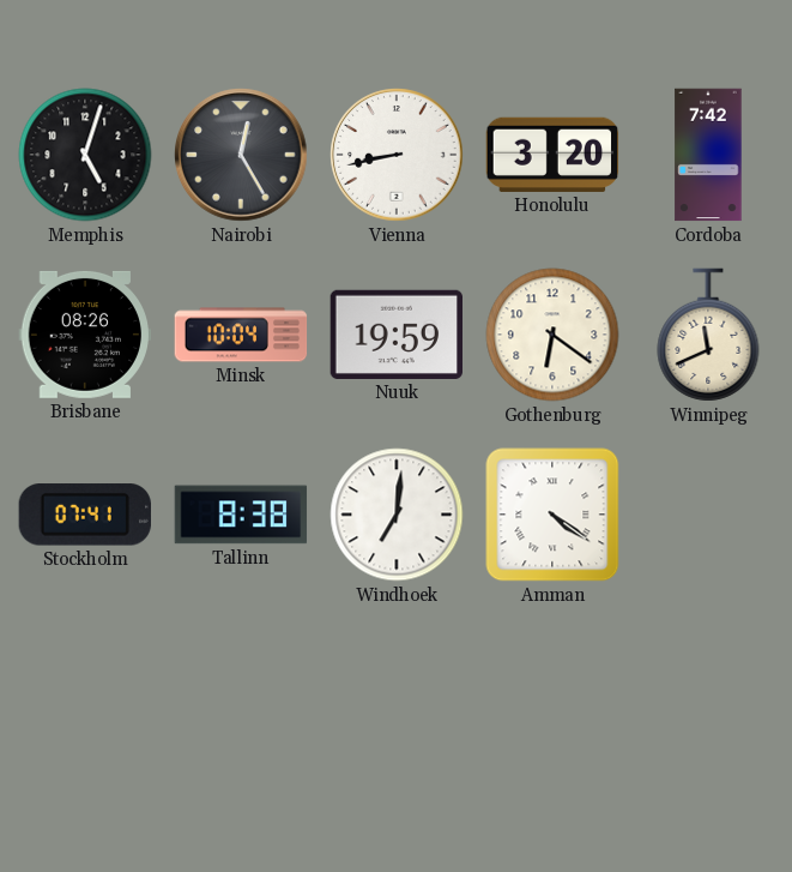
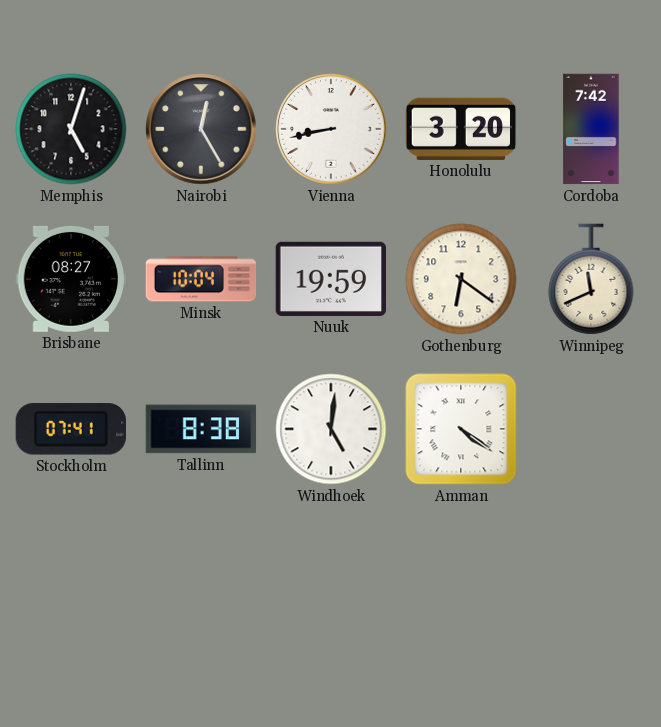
Brisbane: 08:26 -> 08:27
Windhoek: 7:01 -> 5:01
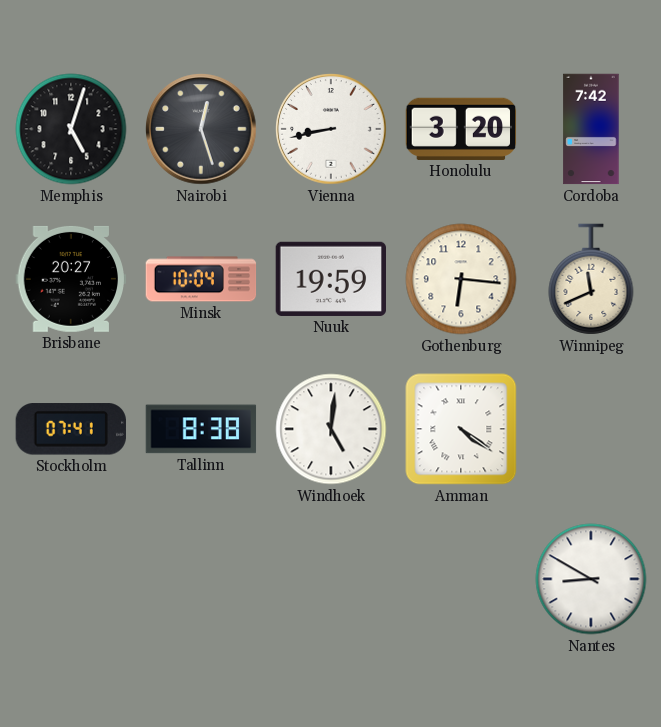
Nairobi: 12:25 -> 12:27
Brisbane: 08:27 -> 20:27
Gothenburg: 6:21 -> 6:16
Nantes: none -> 8:50
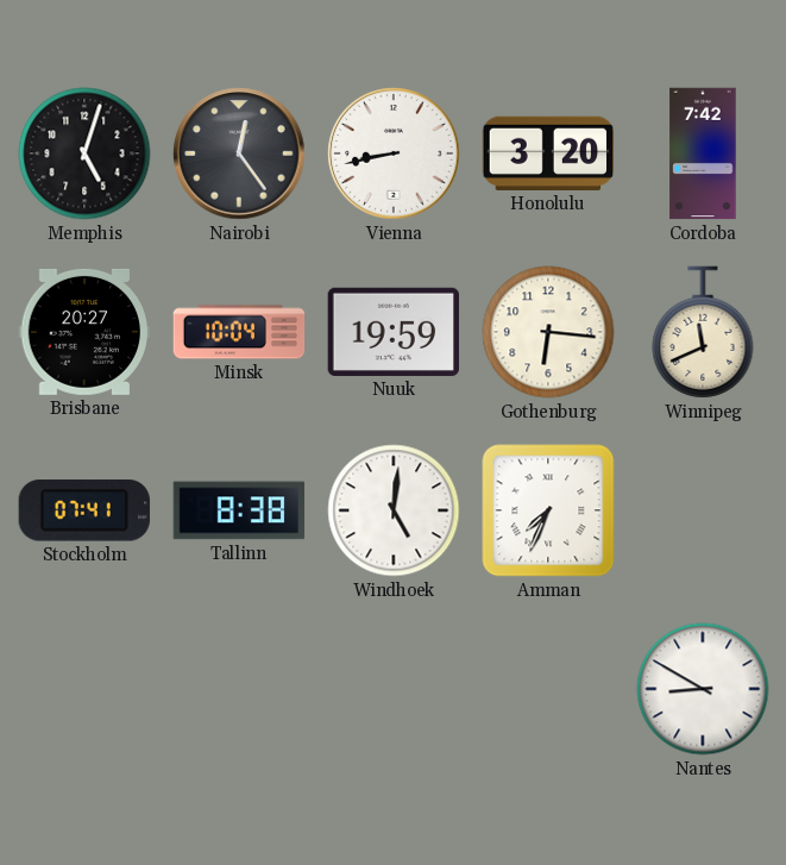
Nairobi: 12:27 -> 12:24
Amman: 4:21 -> 7:34
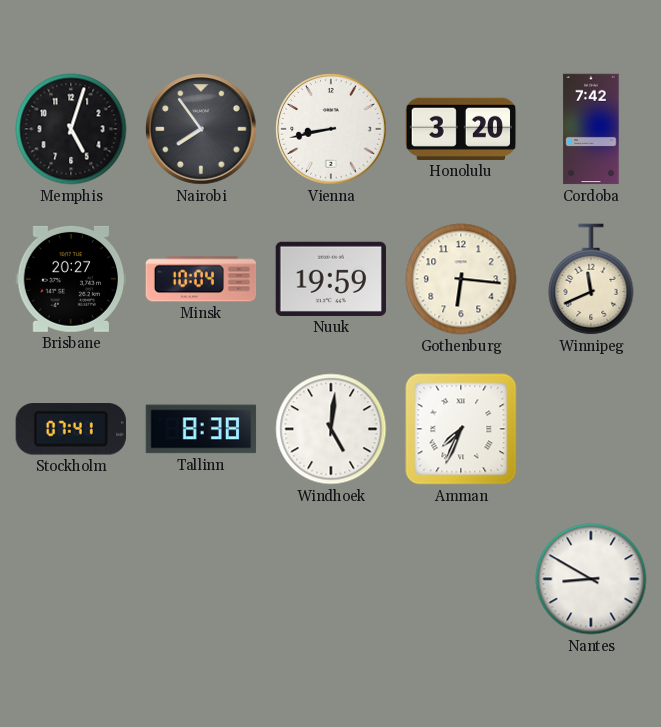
Nairobi: 12:24 -> 7:54
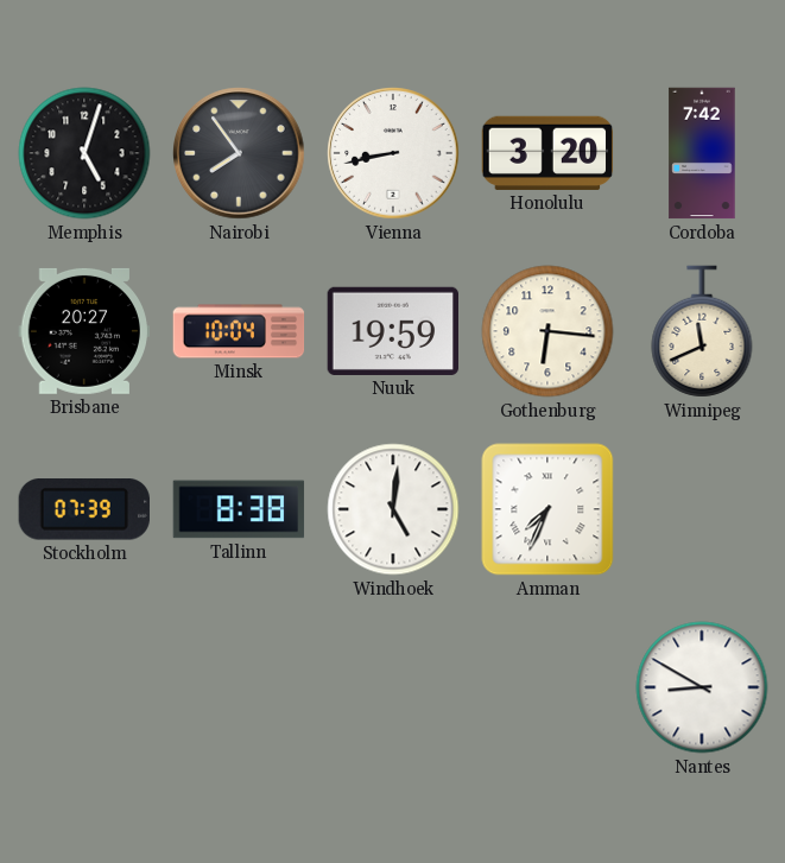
Stockholm: 07:41 -> 07:39
